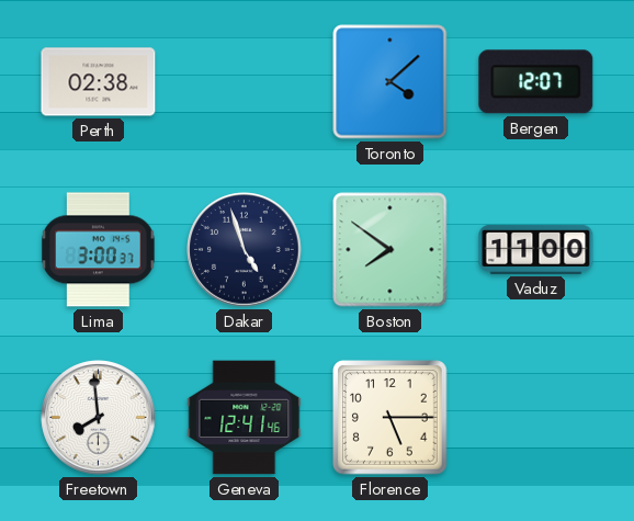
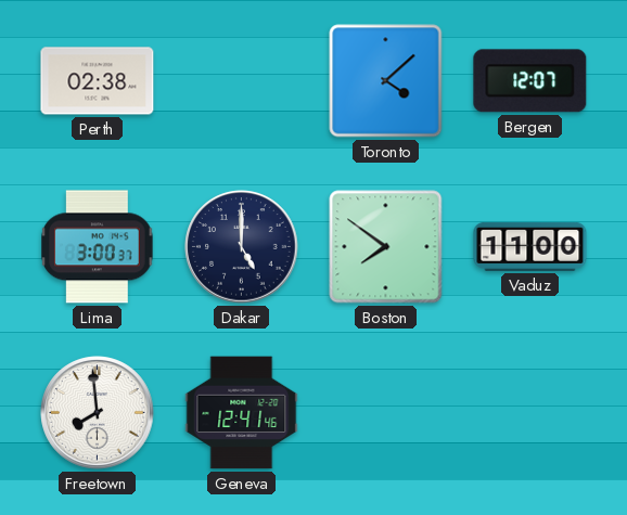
Dakar: 4:57 -> 5:00
Florence: 5:15 -> none
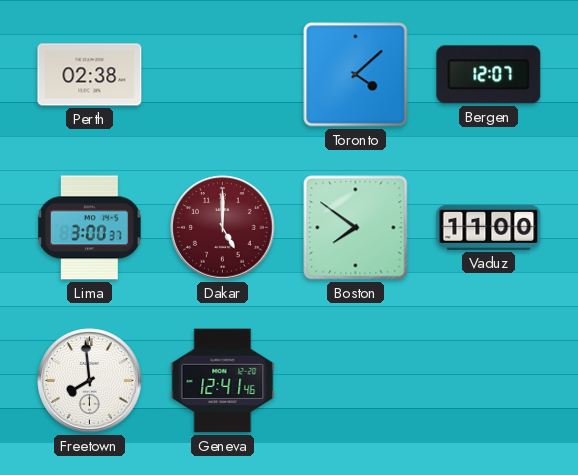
Dakar dial: navy -> burgundy
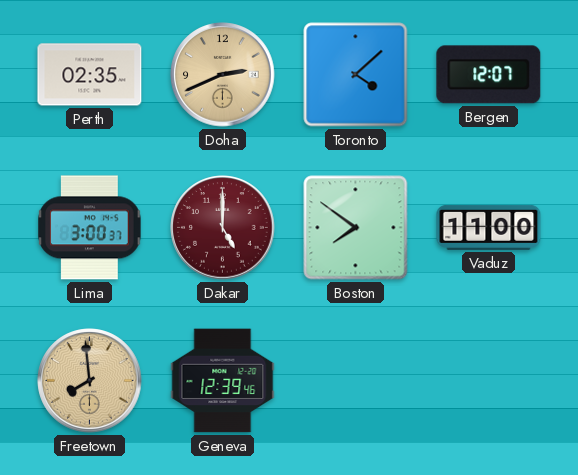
Perth: 02:38 -> 02:35
Doha: none -> 2:41
Freetown dial: white -> champagne
Geneva: 12:41 -> 12:39
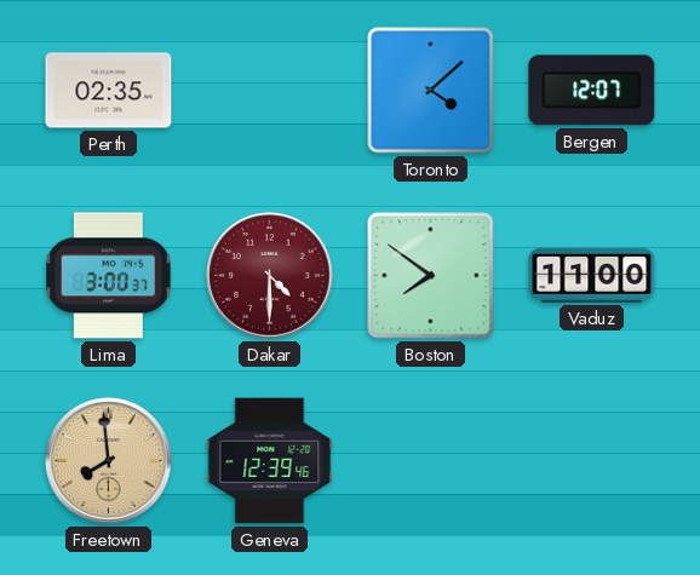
Doha: 2:41 -> none
Dakar: 5:00 -> 4:30
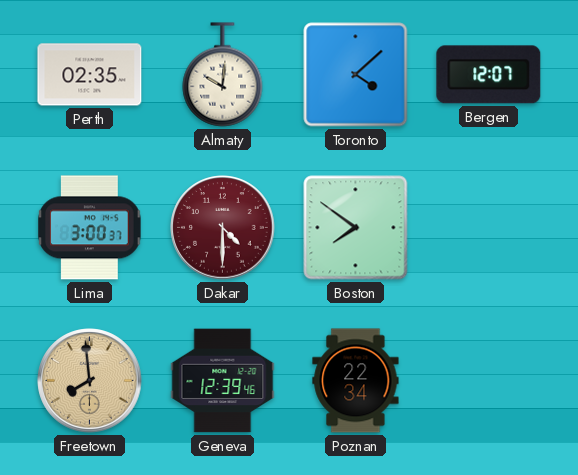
Almaty: none -> 10:01
Vaduz: 11:00 -> none
Poznan: none -> 22:34
